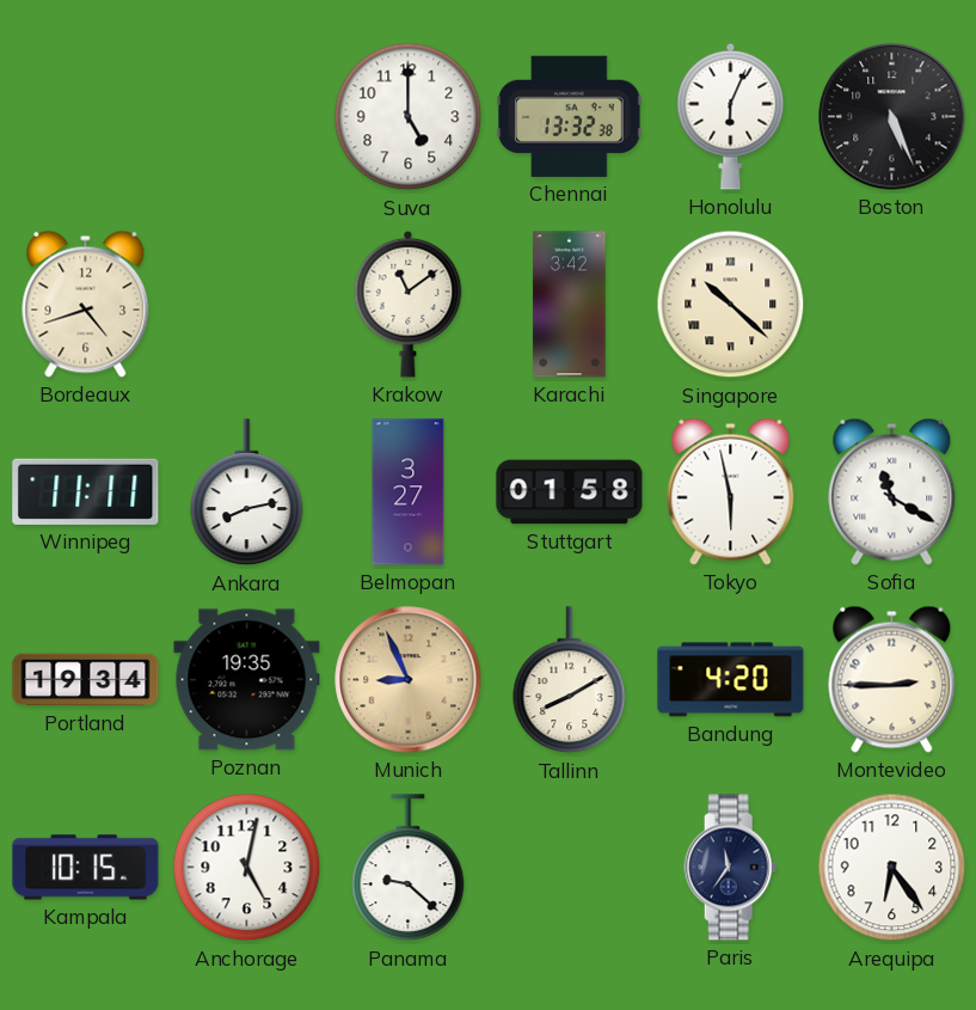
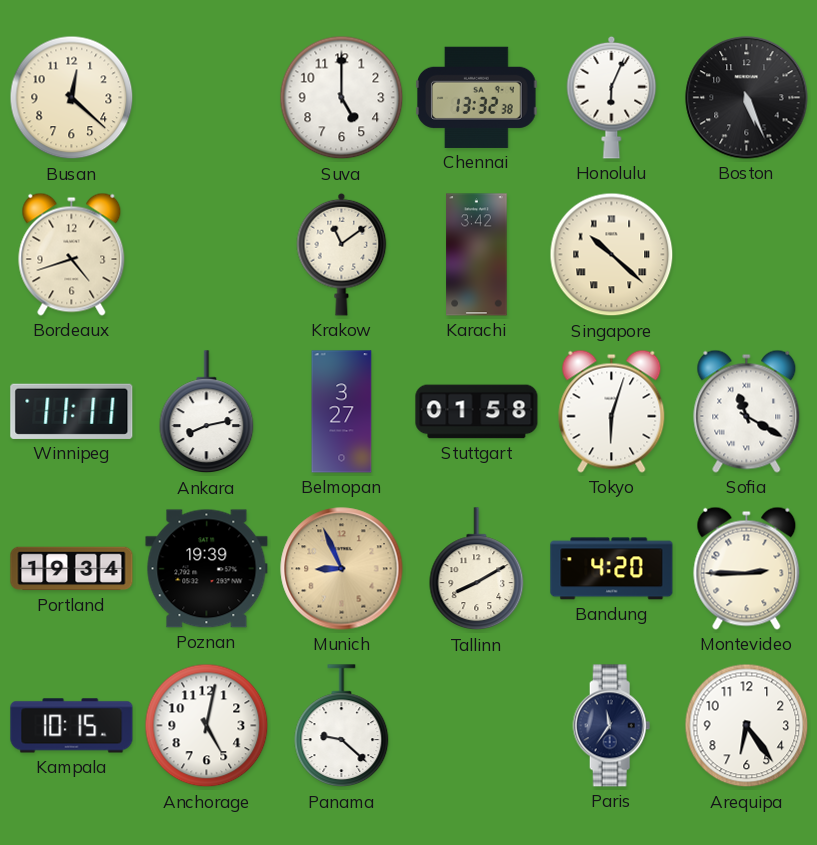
Busan: none -> 12:22
Tokyo: 5:58 -> 6:03
Poznan: 19:35 -> 19:39
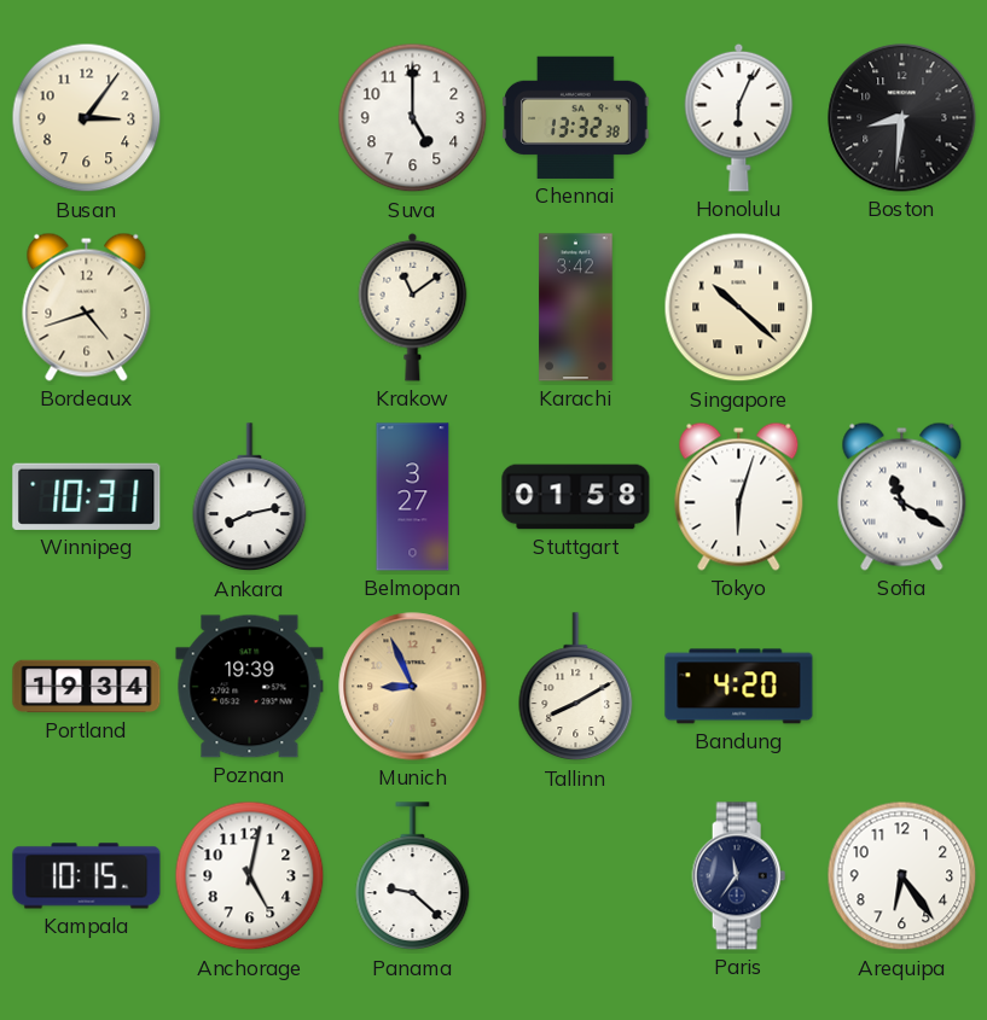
Busan: 12:22 -> 3:06
Boston: 5:26 -> 8:31
Winnipeg: 11:11 -> 10:31
Montevideo: 2:45 -> none
